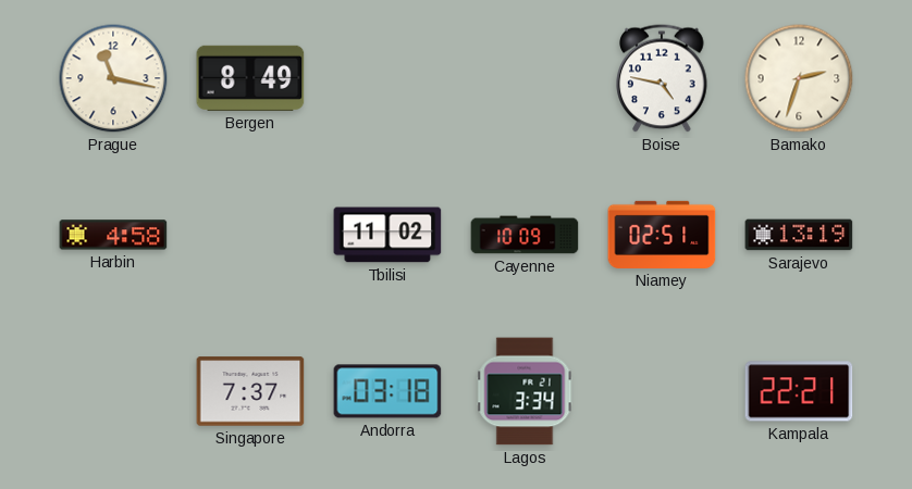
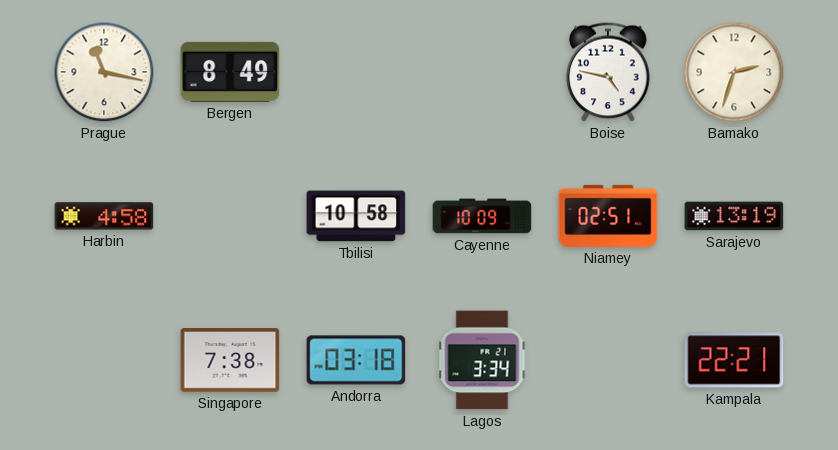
Tbilisi: 11:02 -> 10:58
Singapore: 7:37 -> 7:38
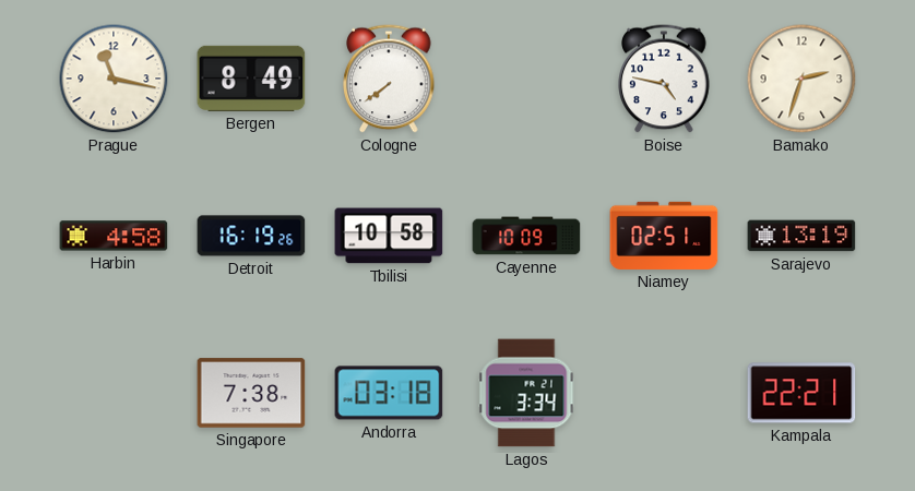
Cologne: none -> 7:39
Detroit: none -> 16:19
